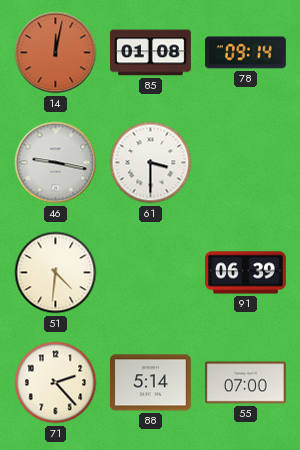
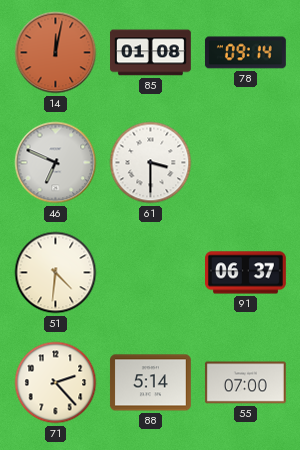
46: 9:17 -> 6:49
91: 06:39 -> 06:37
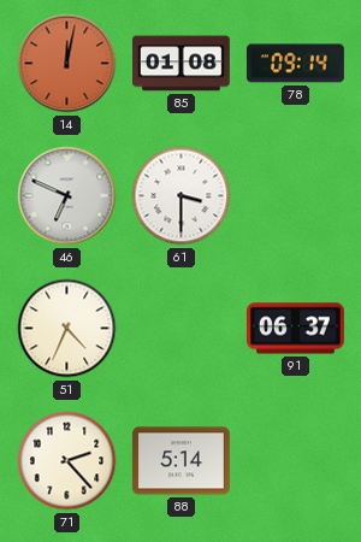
51: 4:31 -> 4:34
55: 07:00 -> none
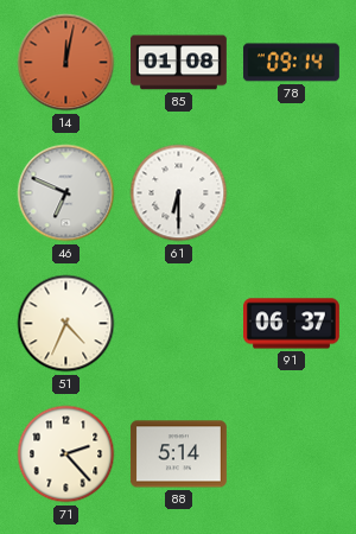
61: 3:30 -> 6:30
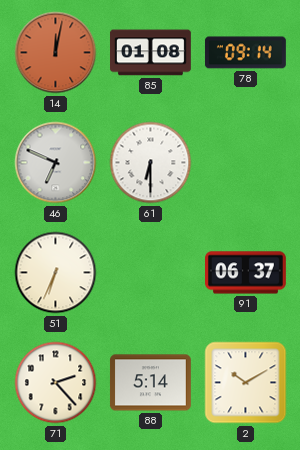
51: 4:34 -> 6:34
2: none -> 10:10
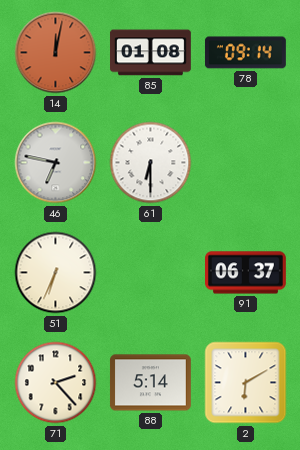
46: 6:49 -> 6:47
2: 10:10 -> 6:10
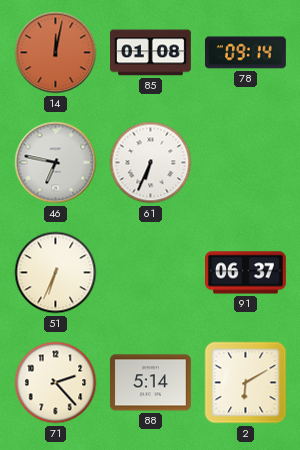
61: 6:30 -> 6:34
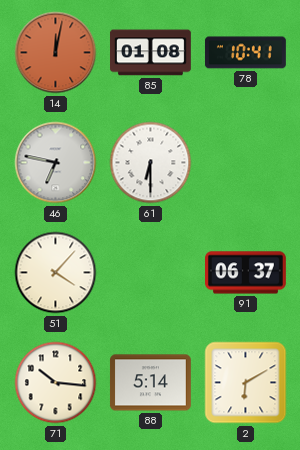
78: 09:14 -> 10:41
61: 6:34 -> 6:30
51: 6:34 -> 4:07
71: 2:23 -> 10:16
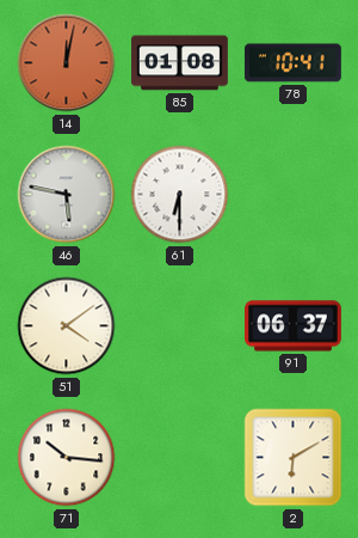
46: 6:47 -> 5:47
51: 4:07 -> 4:09
88: 5:14 -> none
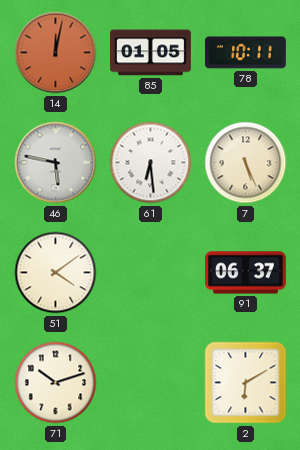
85: 01:08 -> 01:05
78: 10:41 -> 10:11
61: 6:30 -> 6:29
7: none -> 5:26
71: 10:16 -> 10:12
